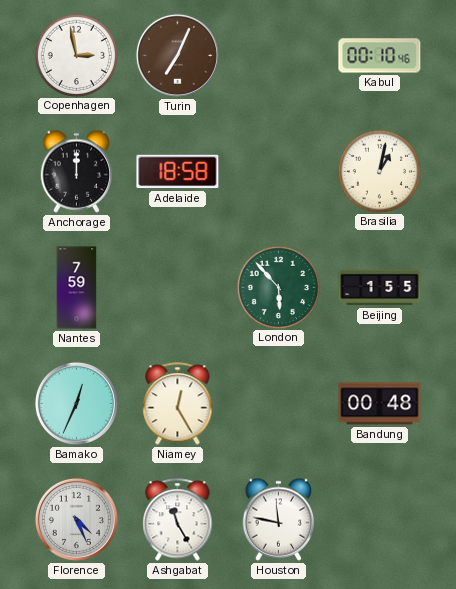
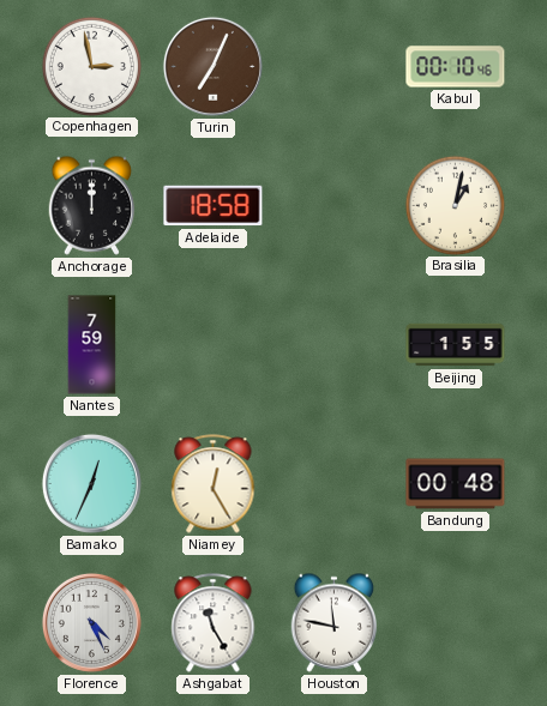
London: 5:53 -> none
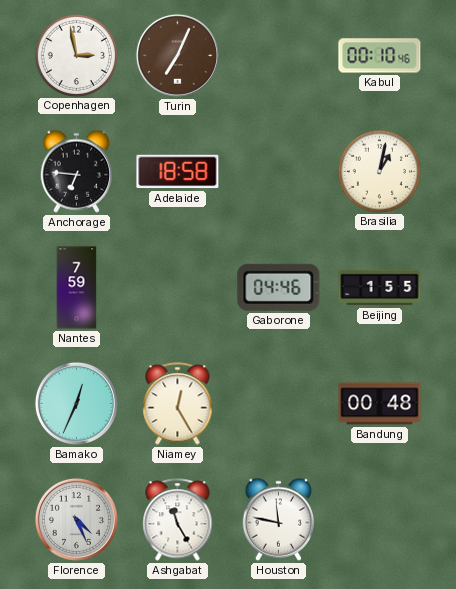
Anchorage: 12:00 -> 6:46
Gaborone: none -> 04:46
